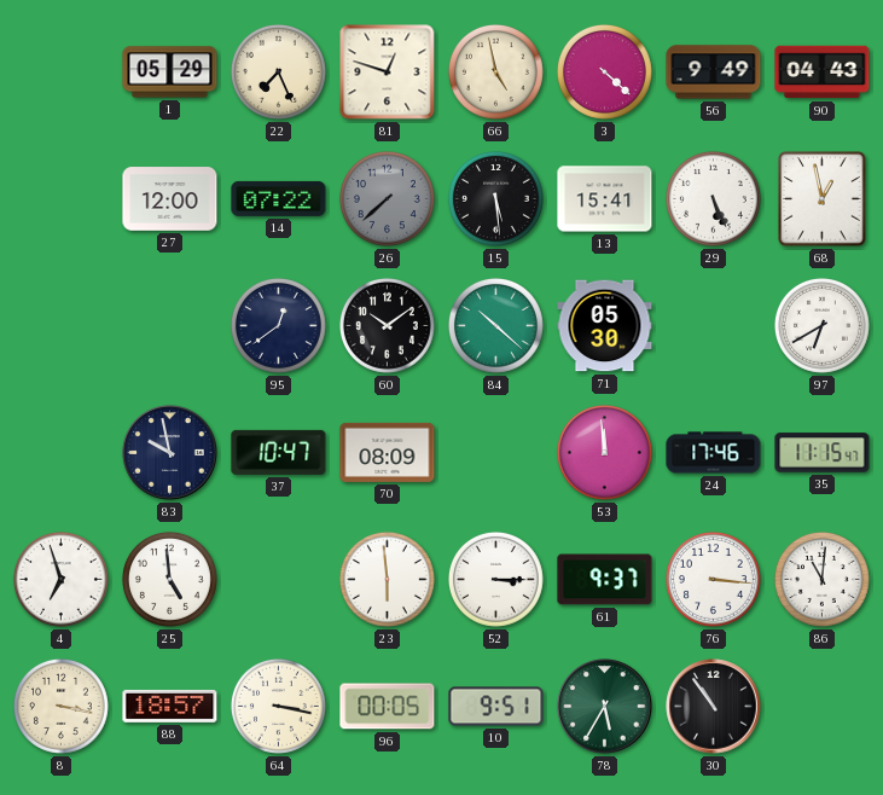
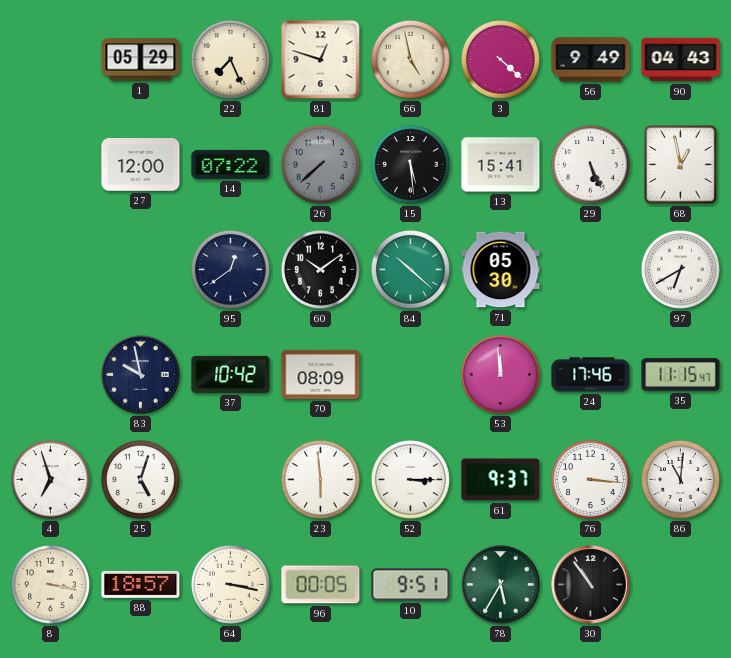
37: 10:47 -> 10:42
25: 4:59 -> 5:03
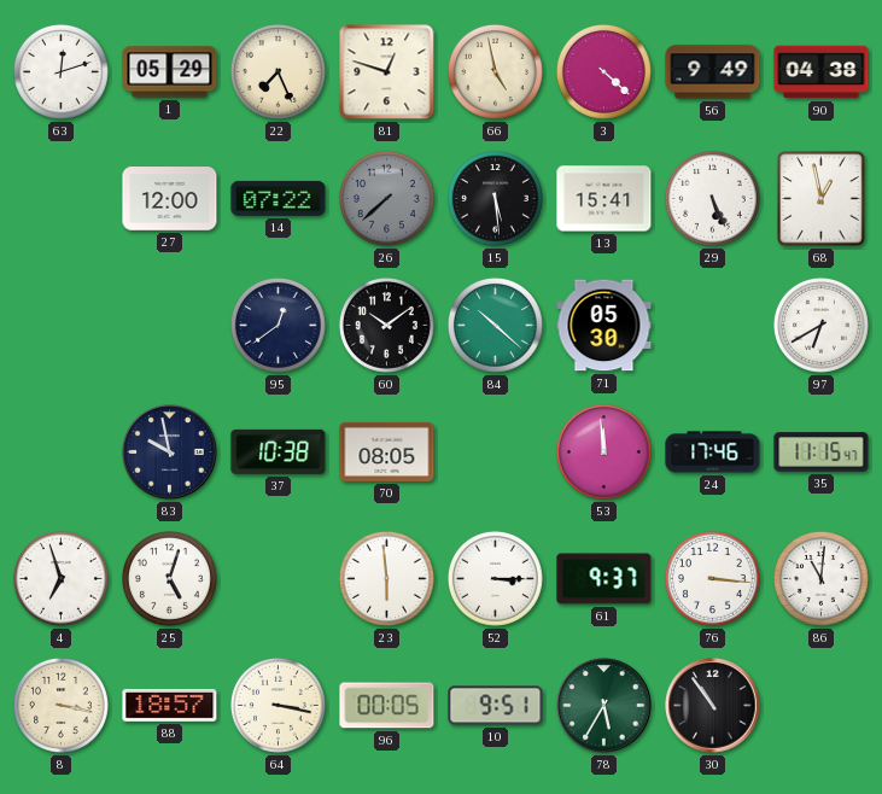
63: none -> 12:12
90: 04:43 -> 04:38
37: 10:42 -> 10:38
70: 08:09 -> 08:05
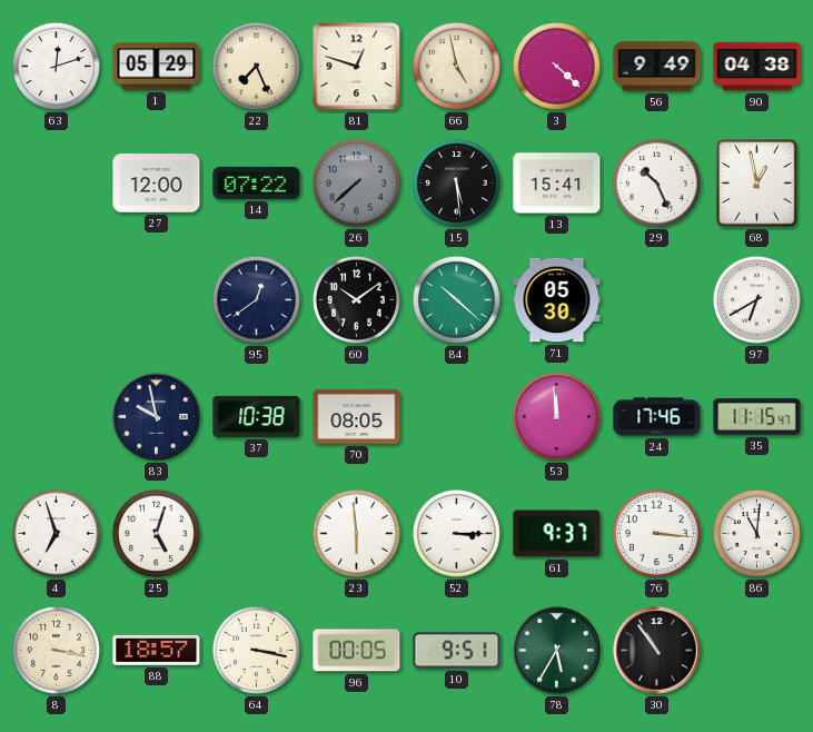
29: 5:26 -> 10:26
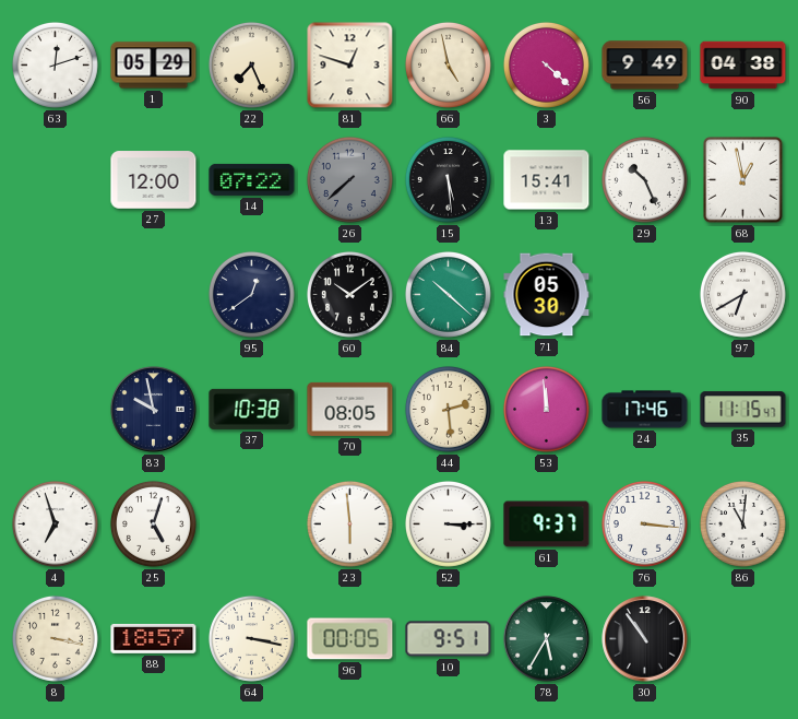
44: none -> 2:29
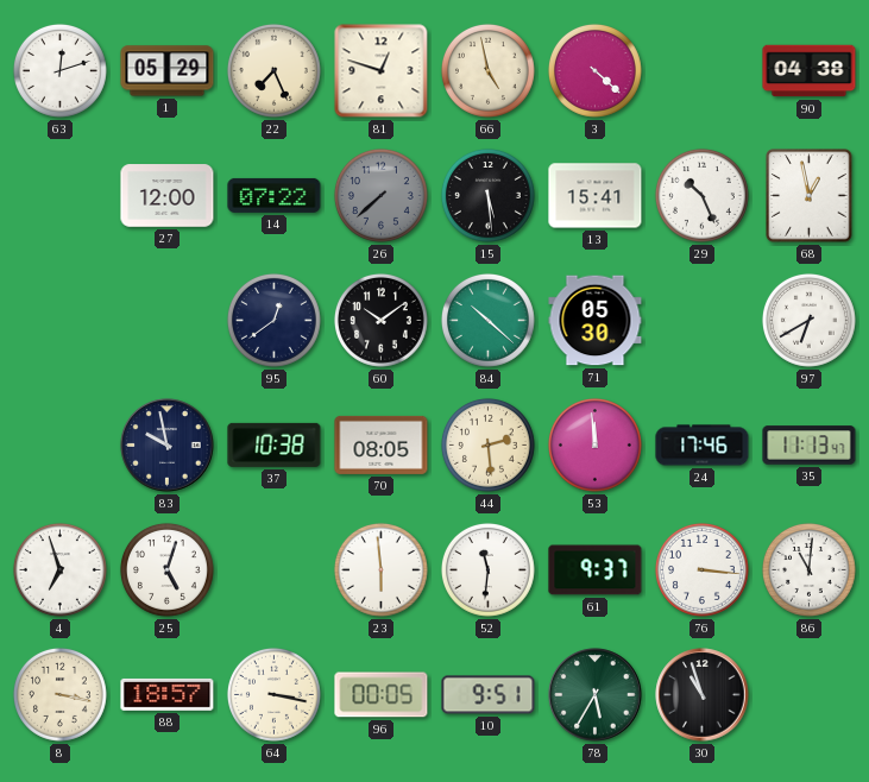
56: 9:49 -> none
35: 11:15 -> 11:13
52: 3:15 -> 11:31
30: 10:54 -> 10:57
